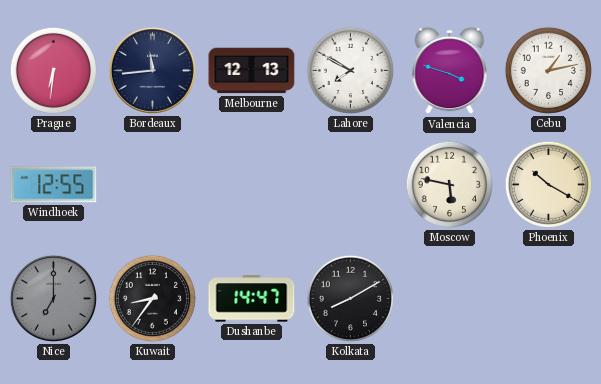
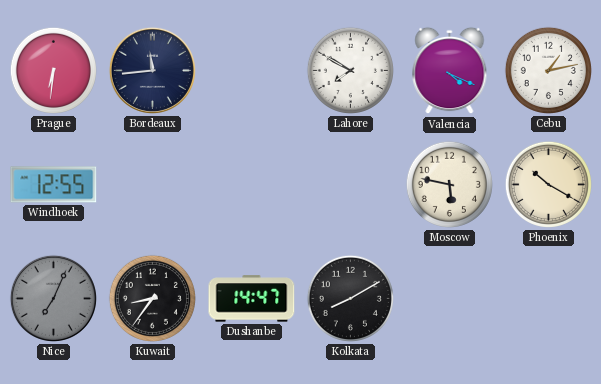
Melbourne: 12:13 -> none
Valencia: 3:48 -> 4:19
Nice: 7:00 -> 7:04
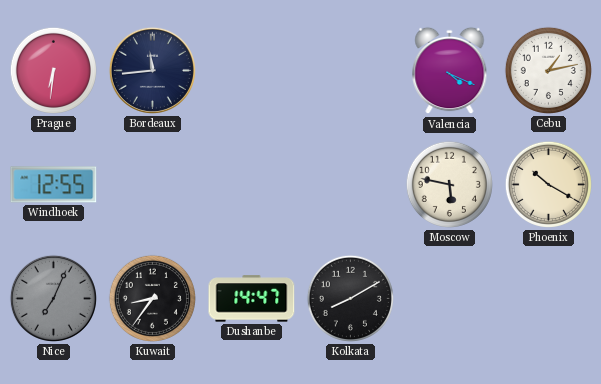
Lahore: 7:50 -> none
